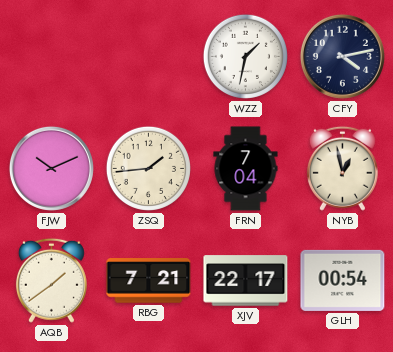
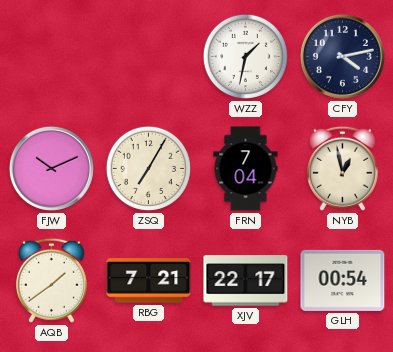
ZSQ: 1:44 -> 7:05
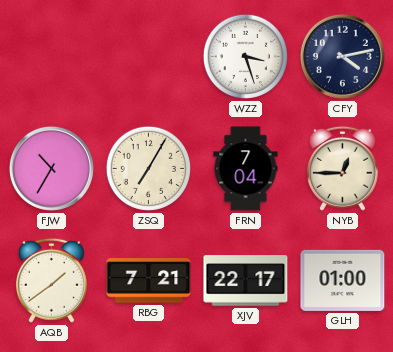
WZZ: 1:32 -> 3:27
FJW: 10:11 -> 10:35
NYB: 12:58 -> 12:45
GLH: 00:54 -> 01:00
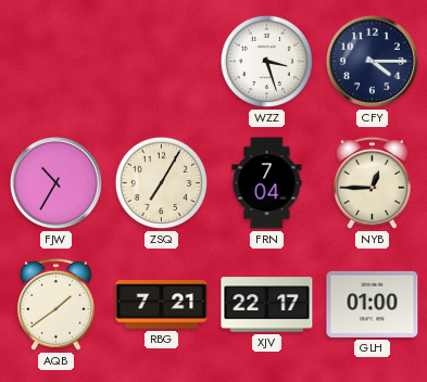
CFY: 4:13 -> 4:15
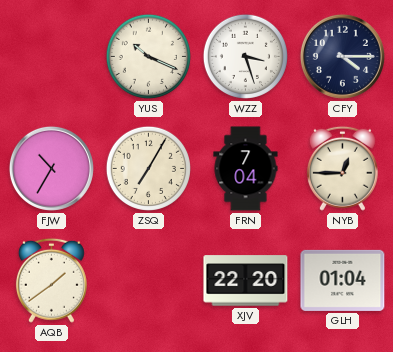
YUS: none -> 10:19
RBG: 7:21 -> none
XJV: 22:17 -> 22:20
GLH: 01:00 -> 01:04
